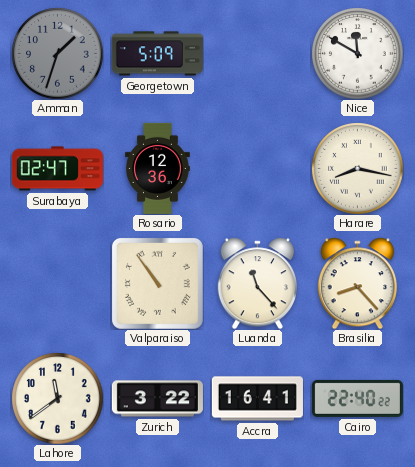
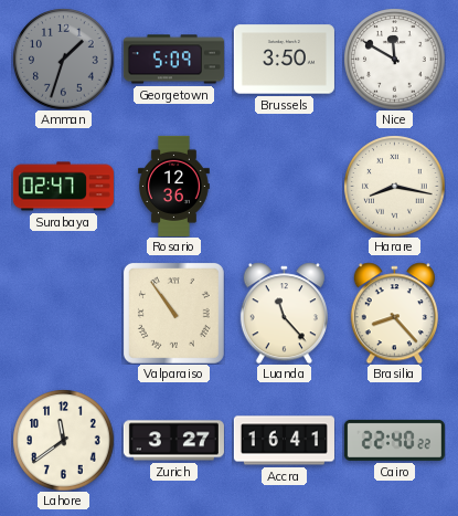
Brussels: none -> 3:50
Zurich: 3:22 -> 3:27
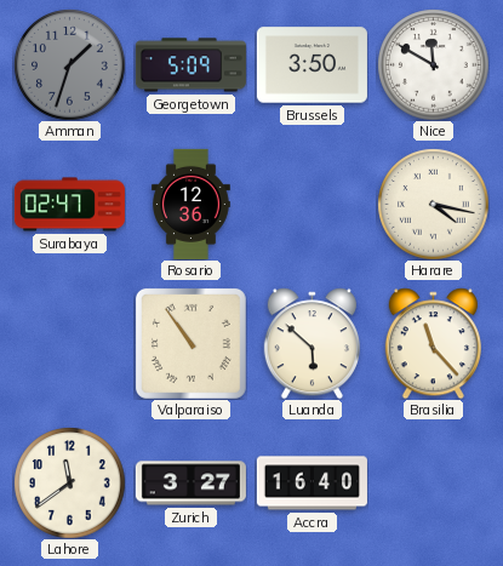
Harare: 8:17 -> 4:17
Luanda: 11:23 -> 5:52
Brasilia: 8:23 -> 11:23
Accra: 16:41 -> 16:40
Cairo: 22:40 -> none
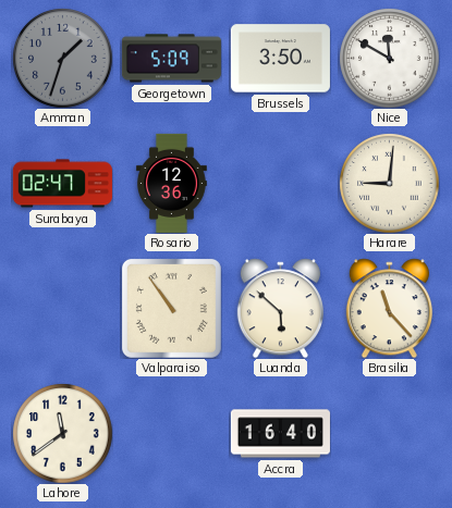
Harare: 4:17 -> 9:01
Zurich: 3:27 -> none
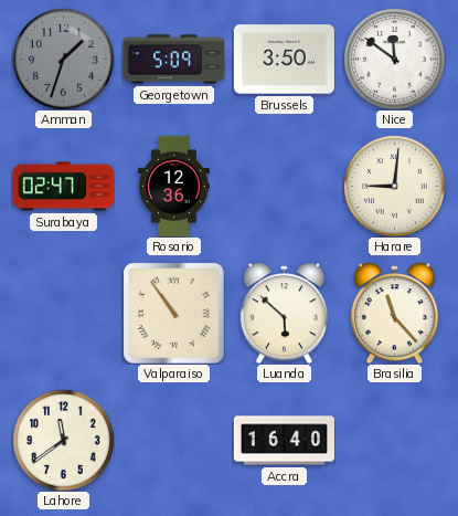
Nice: 11:50 -> 11:51
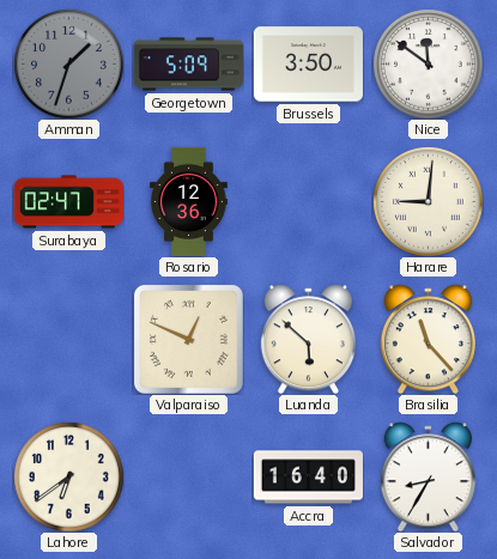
Valparaiso: 10:54 -> 12:49
Lahore: 11:39 -> 6:39
Salvador: none -> 8:35
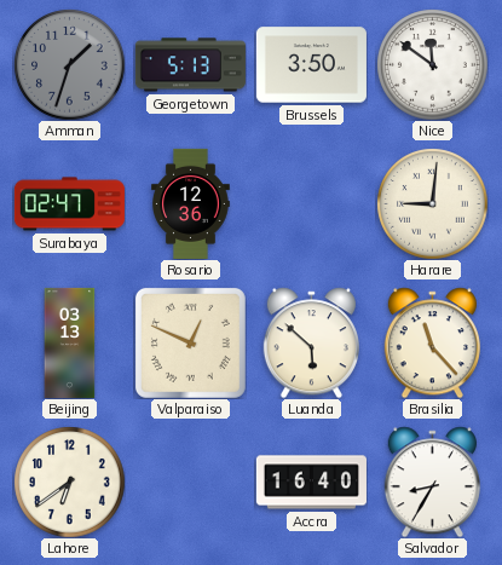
Georgetown: 5:09 -> 5:13
Beijing: none -> 03:13
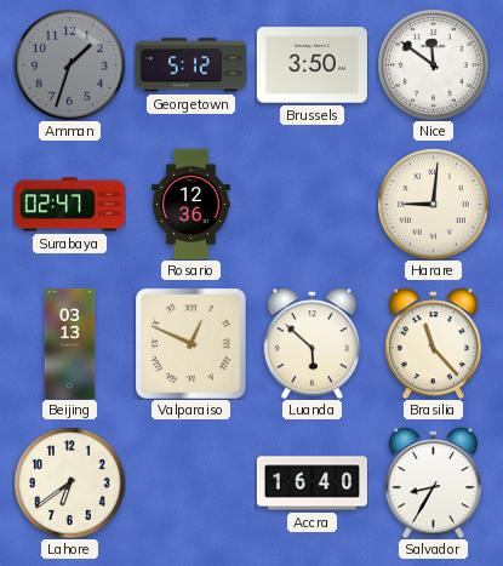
Georgetown: 5:13 -> 5:12
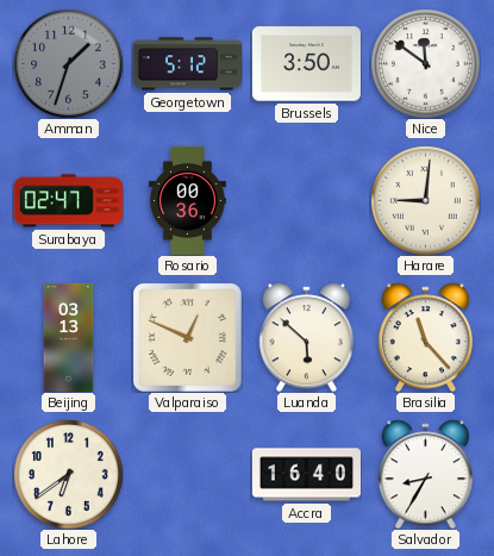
Rosario: 12:36 -> 00:36
